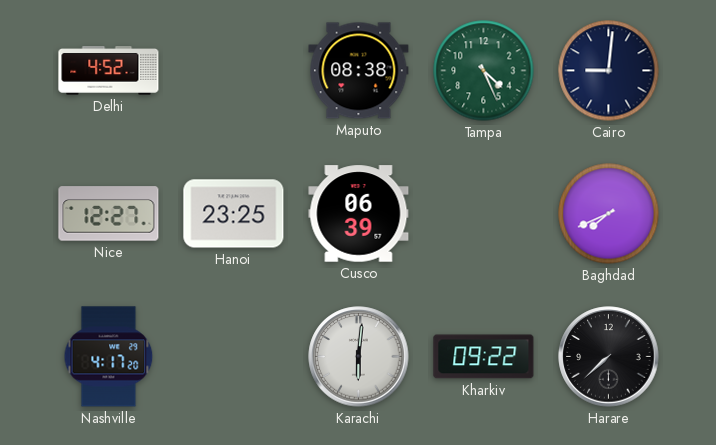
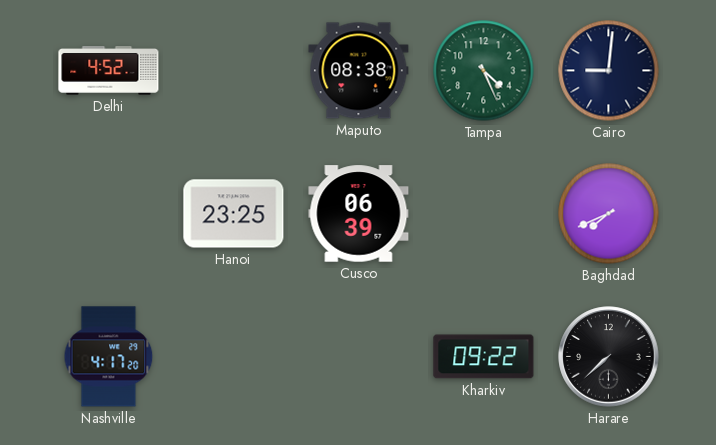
Nice: 12:27 -> none
Karachi: 6:01 -> none
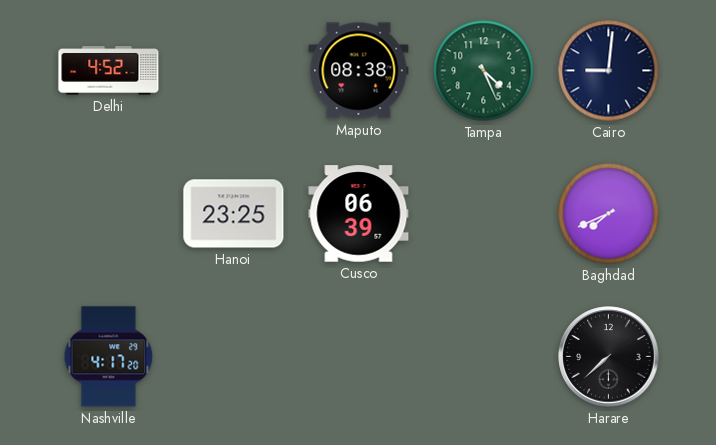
Kharkiv: 09:22 -> none
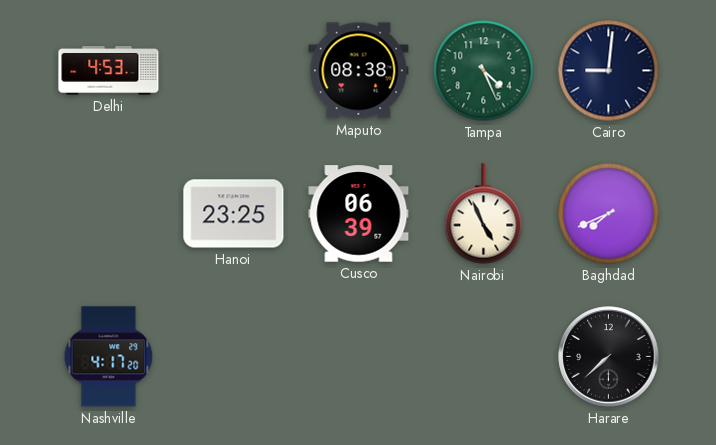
Delhi: 4:52 -> 4:53
Nairobi: none -> 4:56
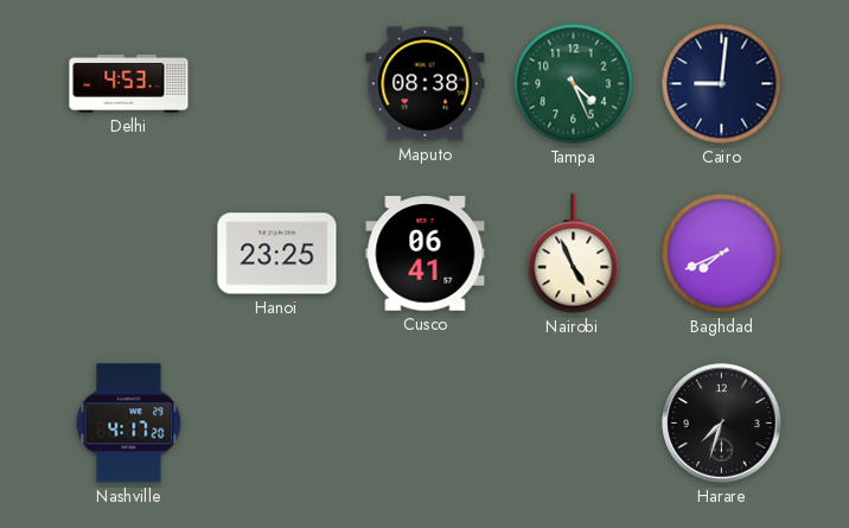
Cusco: 06:39 -> 06:41
Harare: 7:38 -> 7:33
